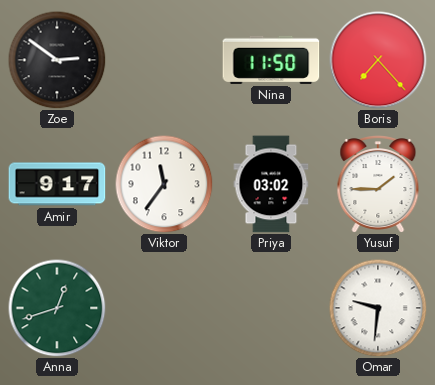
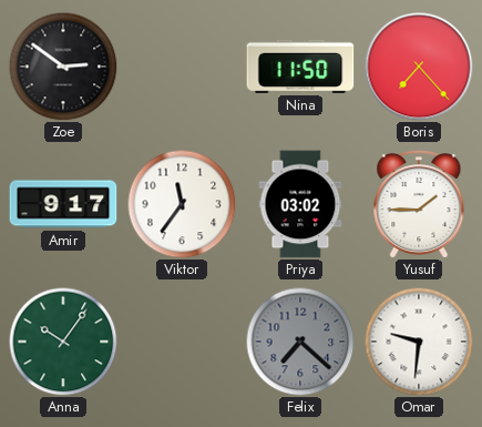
Anna: 12:42 -> 10:06
Felix: none -> 7:22
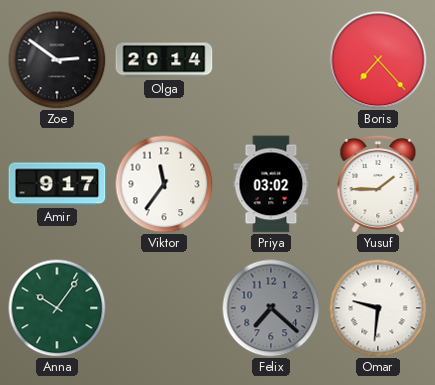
Olga: none -> 20:14
Nina: 11:50 -> none
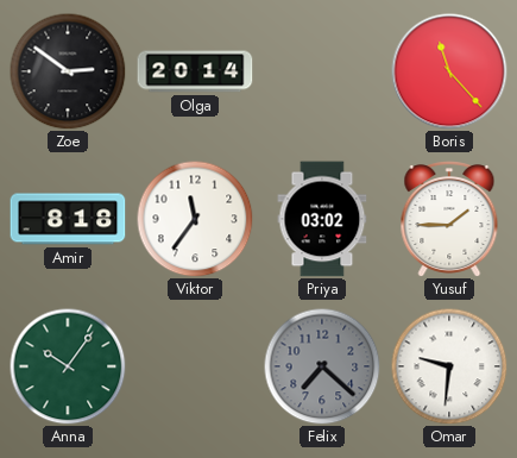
Boris: 7:23 -> 11:23
Amir: 9:17 -> 8:18
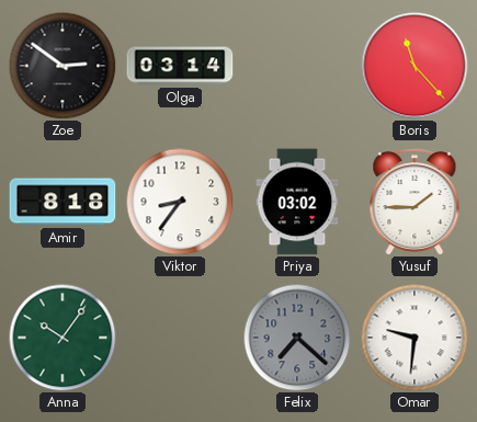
Olga: 20:14 -> 03:14
Viktor: 11:36 -> 8:36
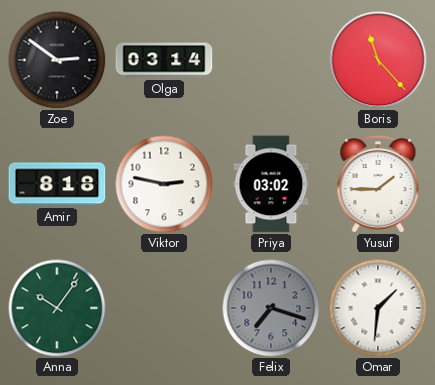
Viktor: 8:36 -> 2:47
Felix: 7:22 -> 7:18
Omar: 9:31 -> 1:31
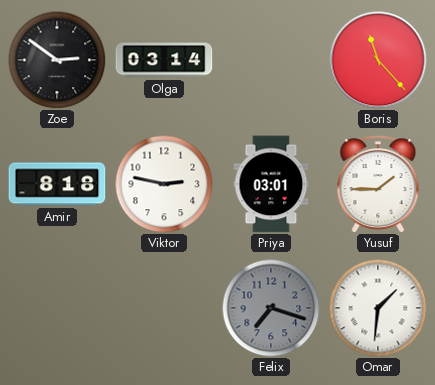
Priya: 03:02 -> 03:01
Anna: 10:06 -> none
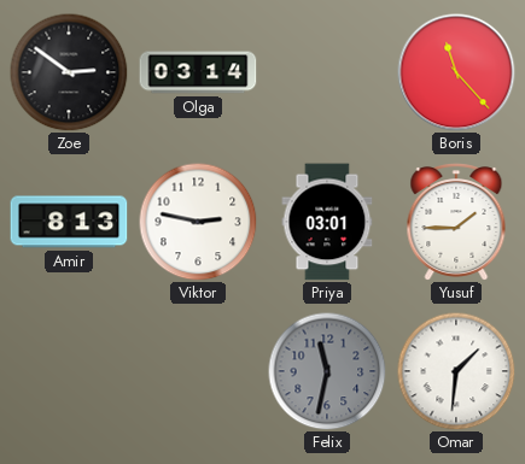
Amir: 8:18 -> 8:13
Felix: 7:18 -> 11:32
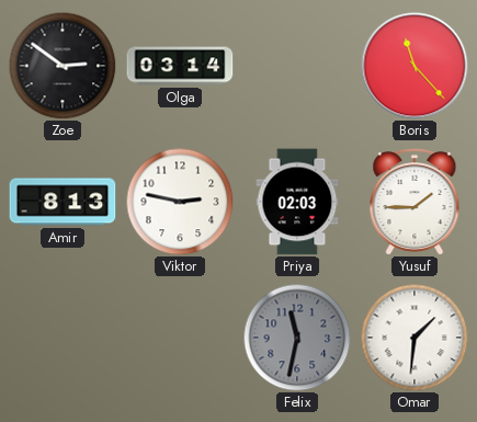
Priya: 03:01 -> 02:03
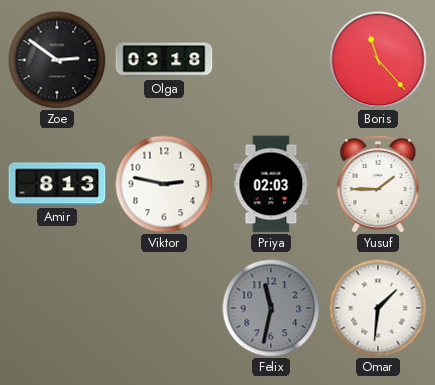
Olga: 03:14 -> 03:18
